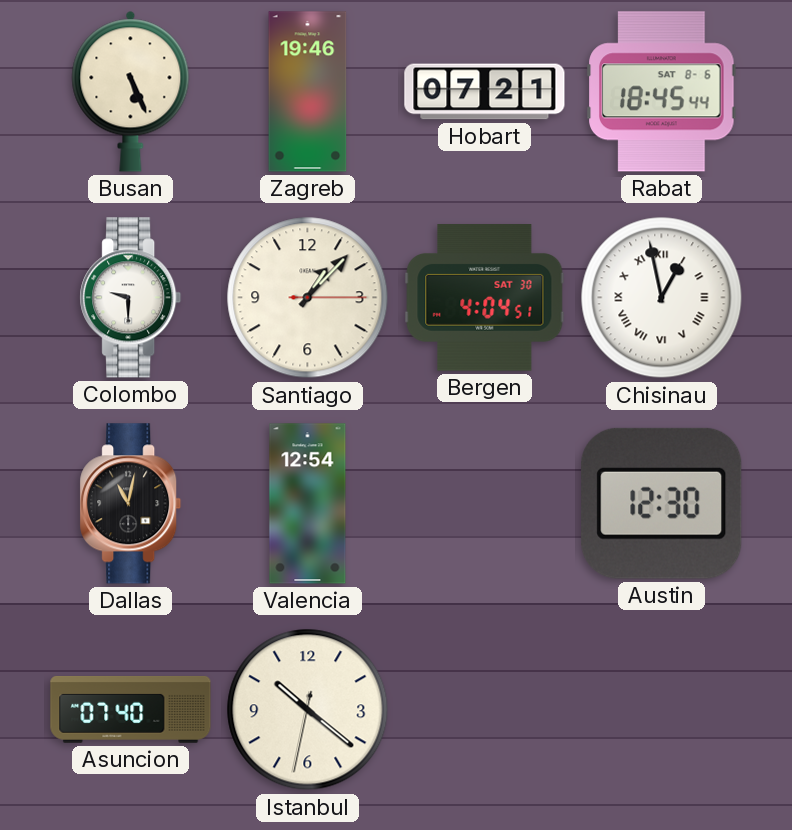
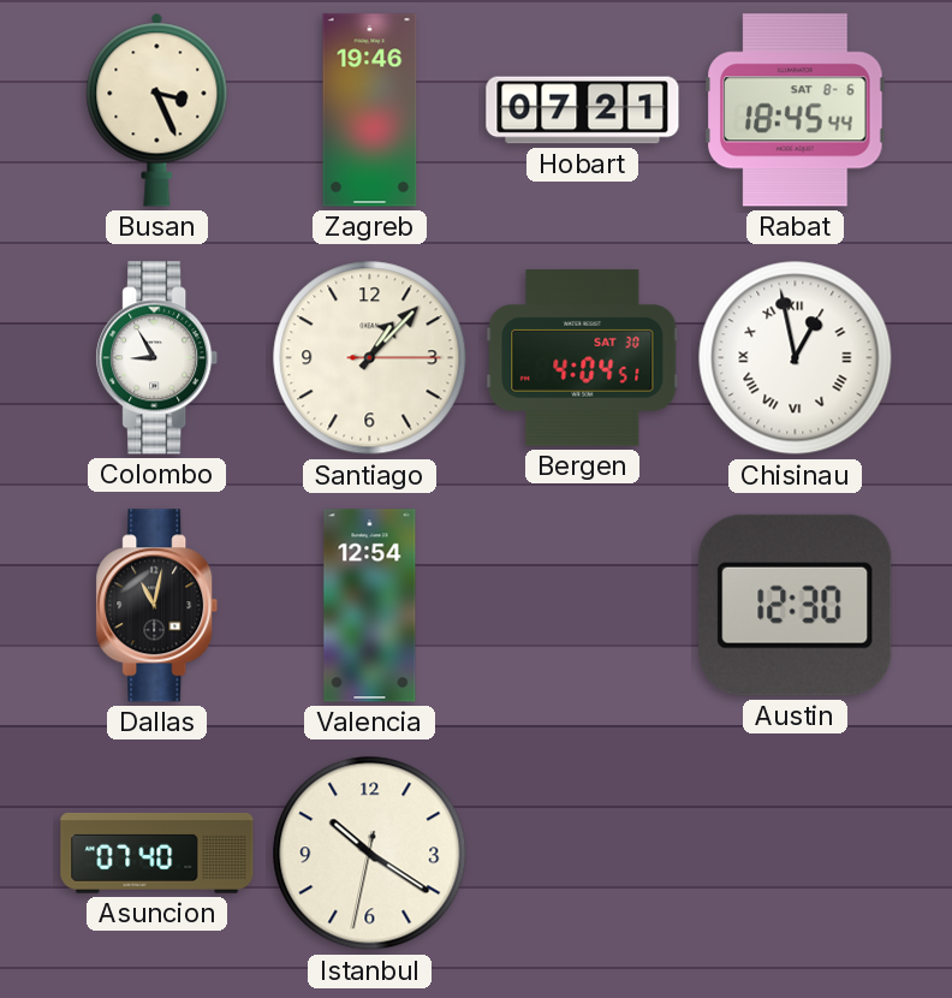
Busan: 5:26 -> 3:26
Colombo: 9:30 -> 8:55
Istanbul: 10:21 -> 10:20
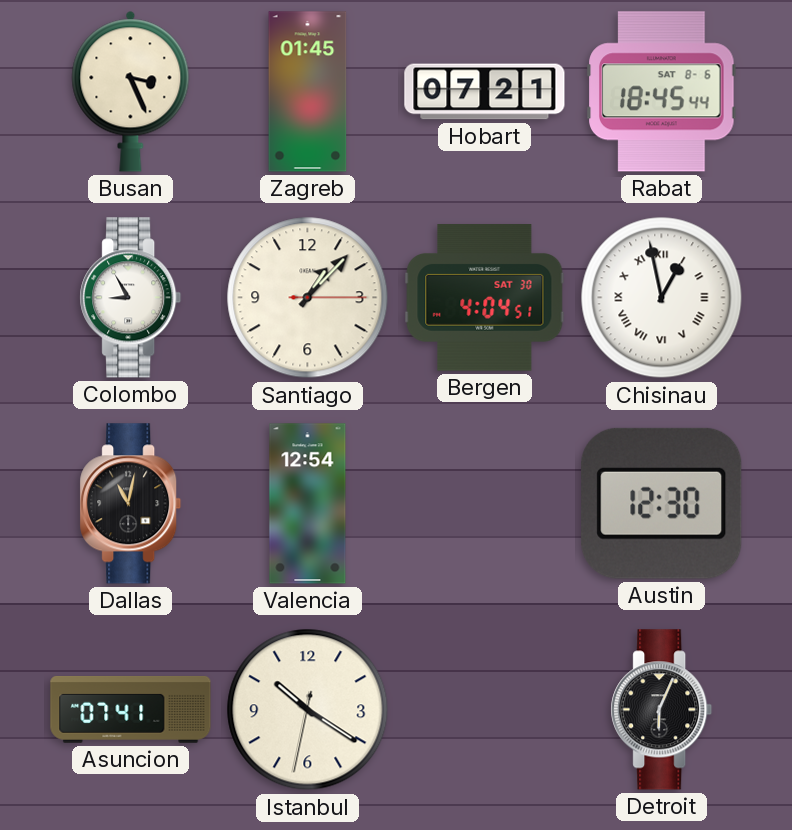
Zagreb: 19:46 -> 01:45
Asuncion: 07:40 -> 07:41
Detroit: none -> 6:04
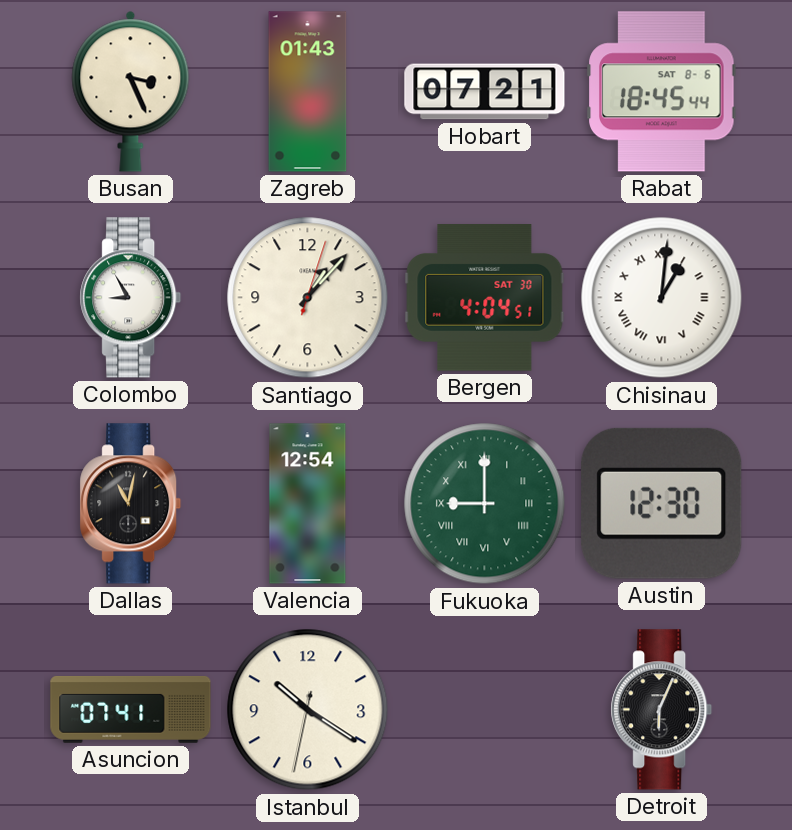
Zagreb: 01:45 -> 01:43
Santiago: 1:07:15 -> 1:07:03
Chisinau: 12:58 -> 1:01
Fukuoka: none -> 9:00
